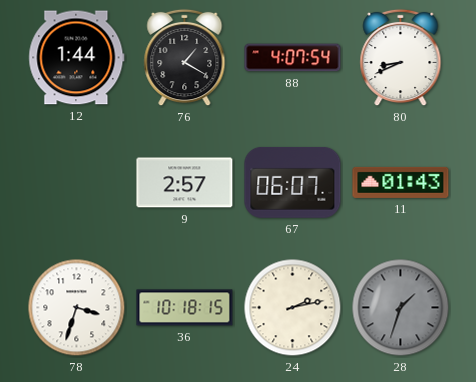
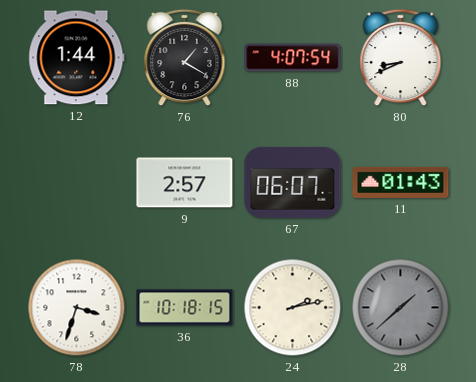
28: 1:33 -> 1:38
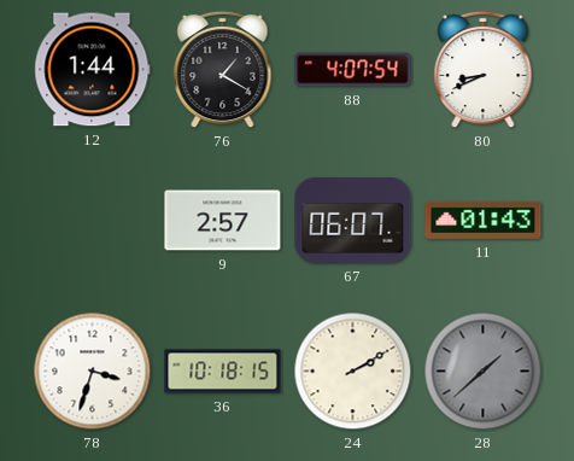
24: 2:13 -> 2:10
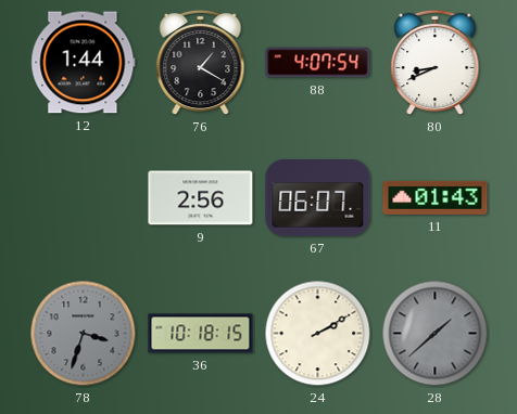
9: 2:57 -> 2:56
78 dial: white -> grey
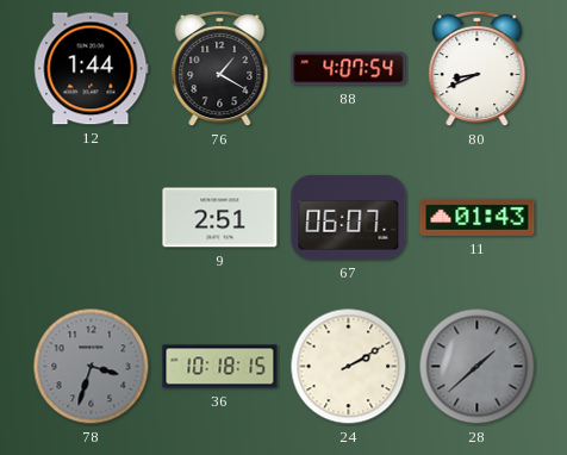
9: 2:56 -> 2:51
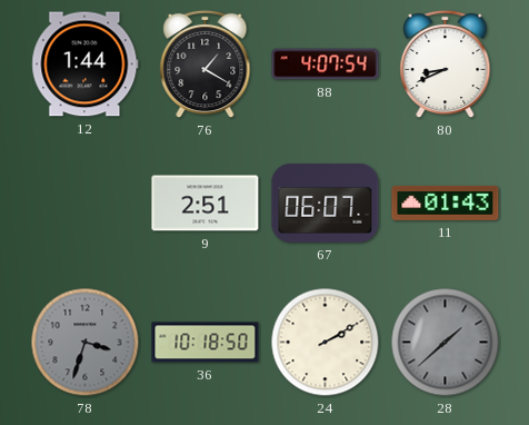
36: 10:18:15 -> 10:18:50
